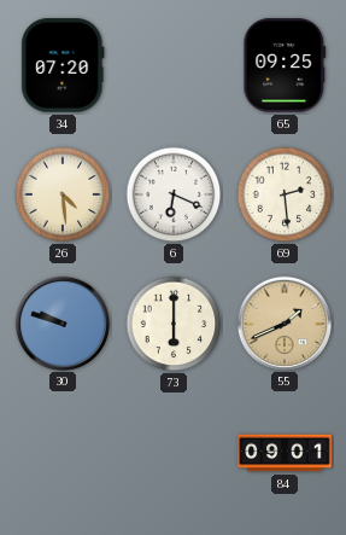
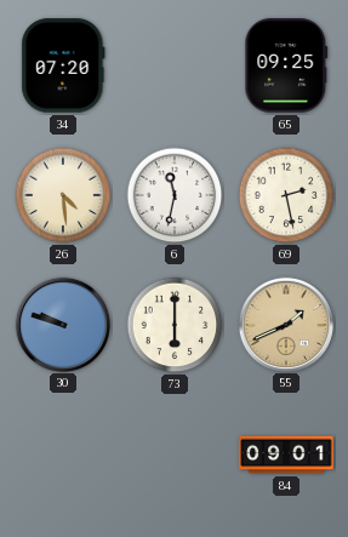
6: 6:19 -> 11:32
69: 2:29 -> 2:28
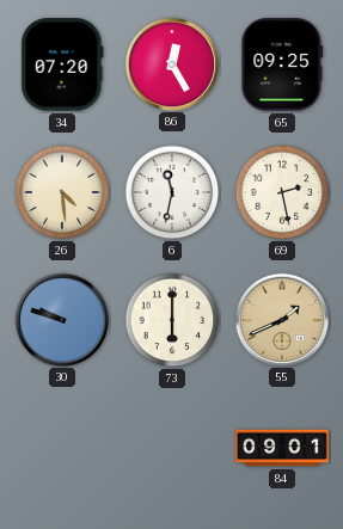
86: none -> 12:25
